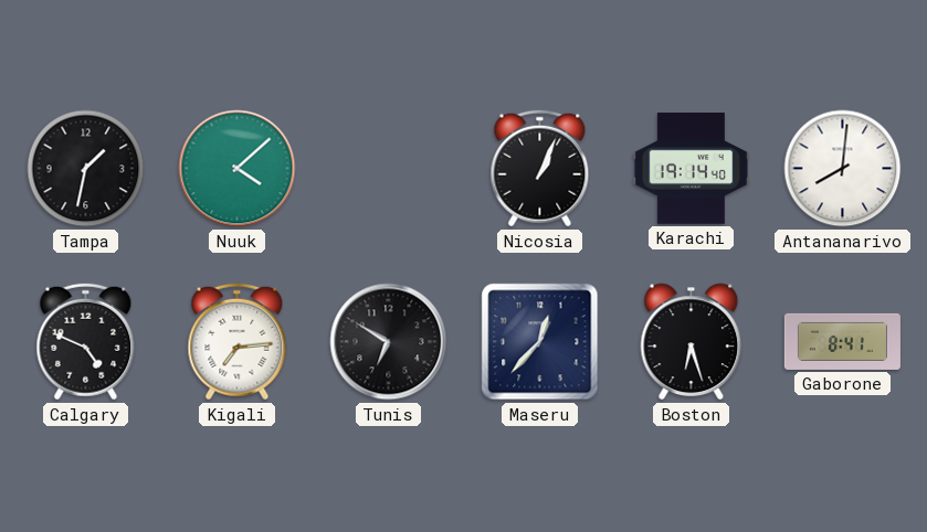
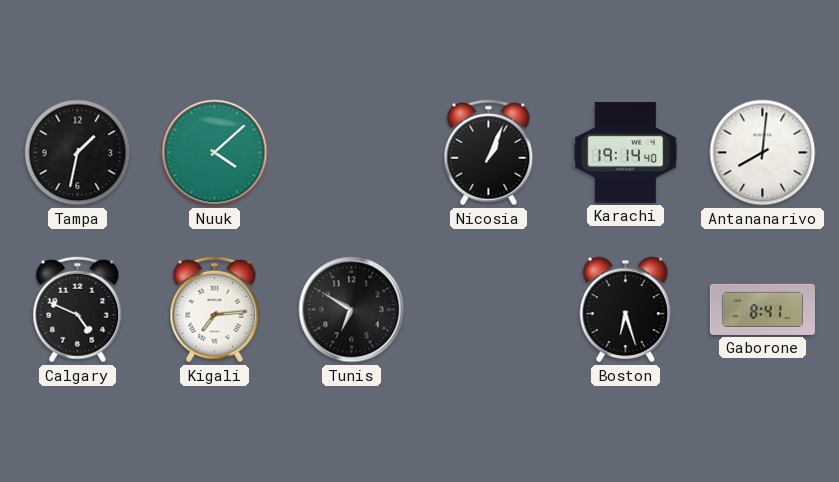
Maseru: 12:37 -> none
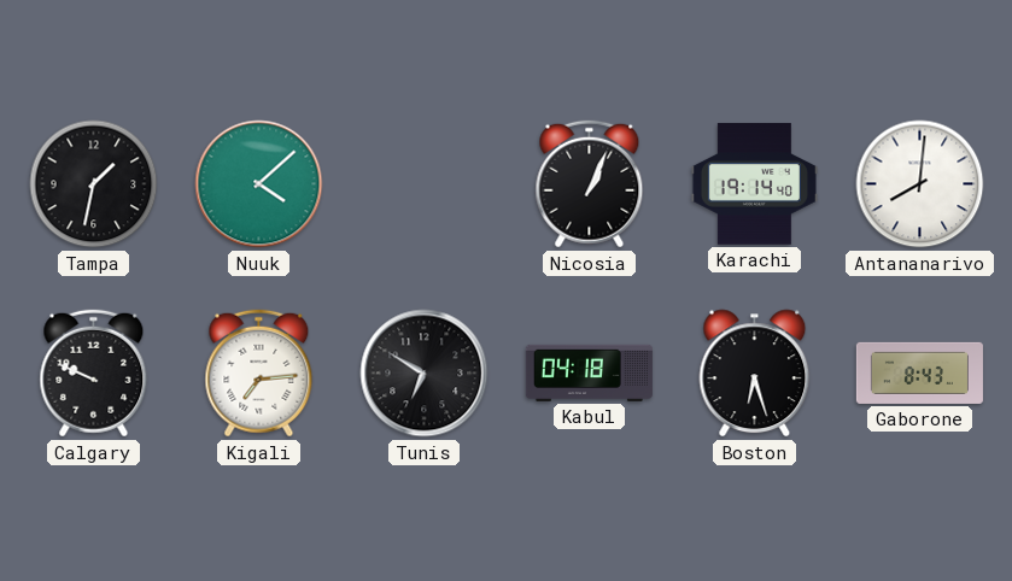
Calgary: 4:49 -> 9:49
Kabul: none -> 04:18
Gaborone: 8:41 -> 8:43
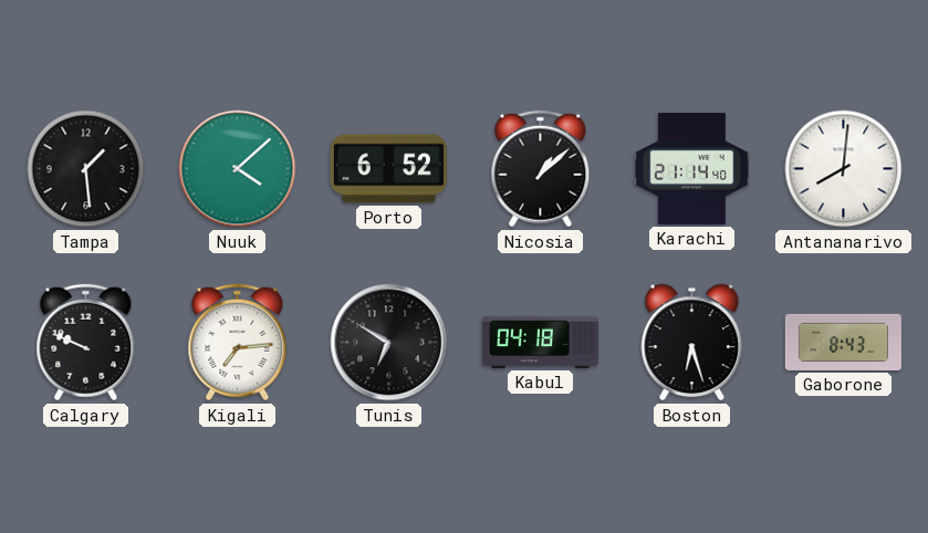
Tampa: 1:32 -> 1:29
Porto: none -> 6:52
Nicosia: 1:04 -> 1:08
Karachi: 19:14 -> 21:14
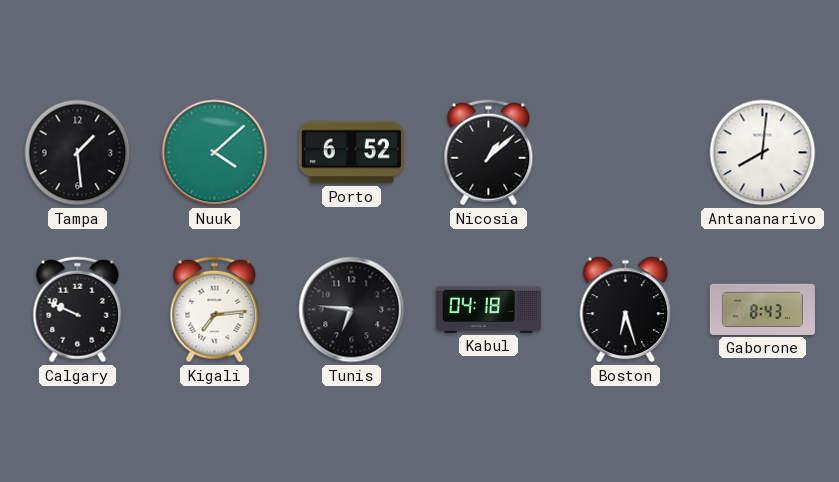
Karachi: 21:14 -> none
Tunis: 6:50 -> 6:46
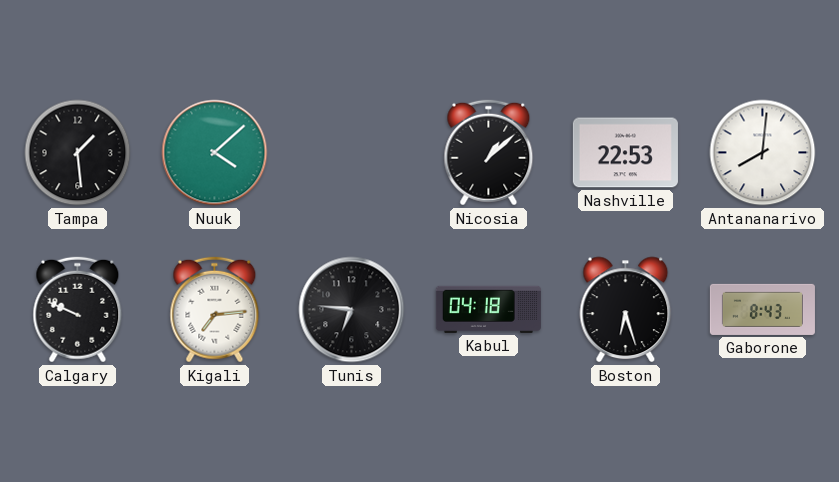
Porto: 6:52 -> none
Nashville: none -> 22:53
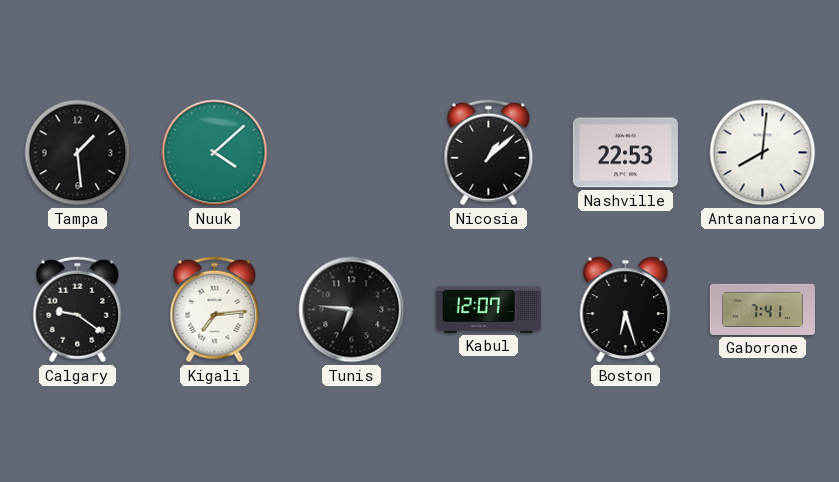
Calgary: 9:49 -> 9:21
Kabul: 04:18 -> 12:07
Gaborone: 8:43 -> 7:41
